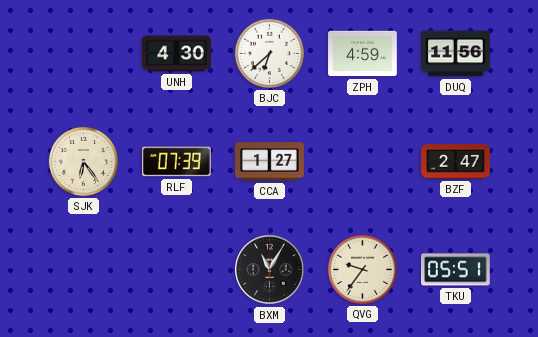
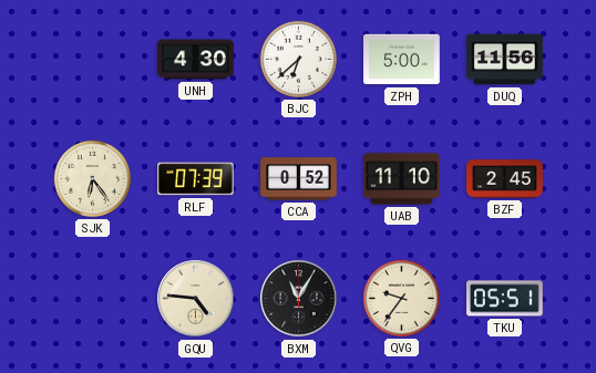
ZPH: 4:59 -> 5:00
CCA: 1:27 -> 0:52
UAB: none -> 11:10
BZF: 2:47 -> 2:45
GQU: none -> 4:46
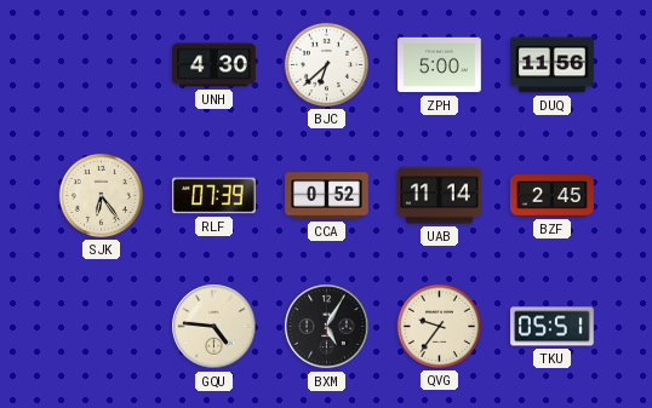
UAB: 11:10 -> 11:14
BXM: 11:05 -> 5:05
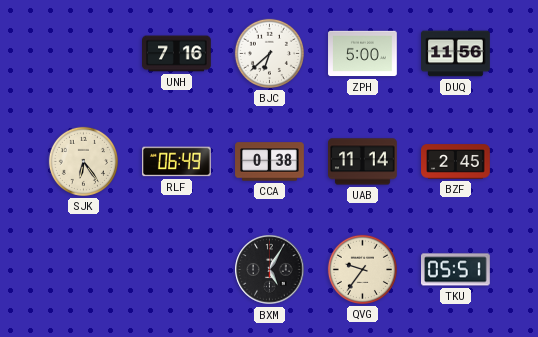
UNH: 4:30 -> 7:16
RLF: 07:39 -> 06:49
CCA: 0:52 -> 0:38
GQU: 4:46 -> none
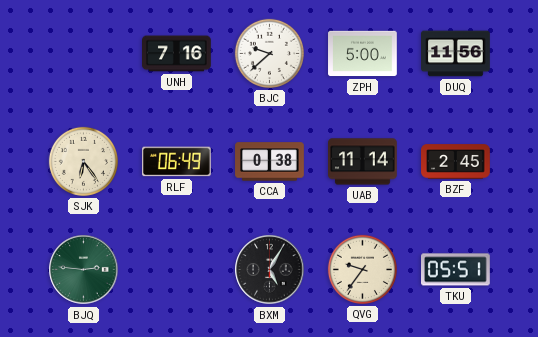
BJC: 6:38 -> 9:38
BJQ: none -> 2:46
